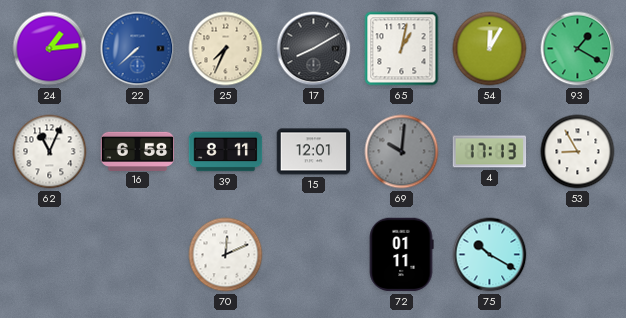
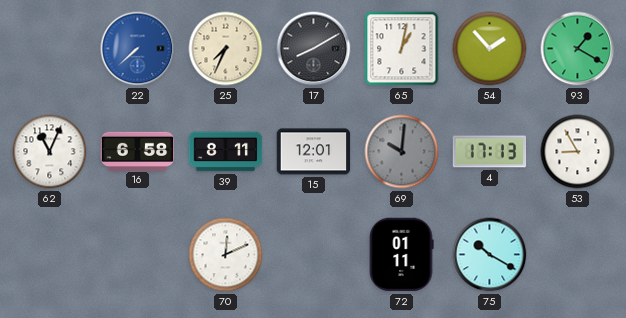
24: 1:14 -> none
54: 12:05 -> 1:53
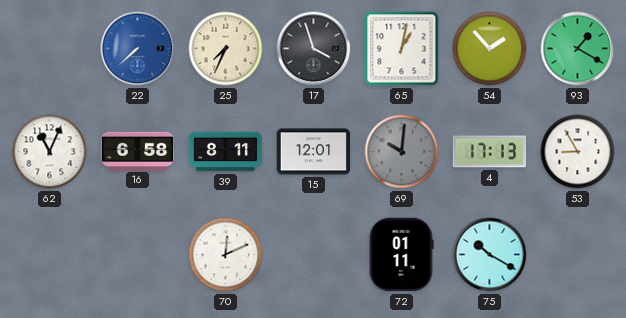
17: 8:10 -> 3:57
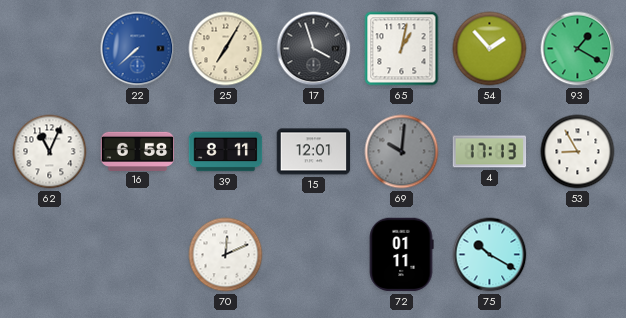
25: 7:34 -> 7:05
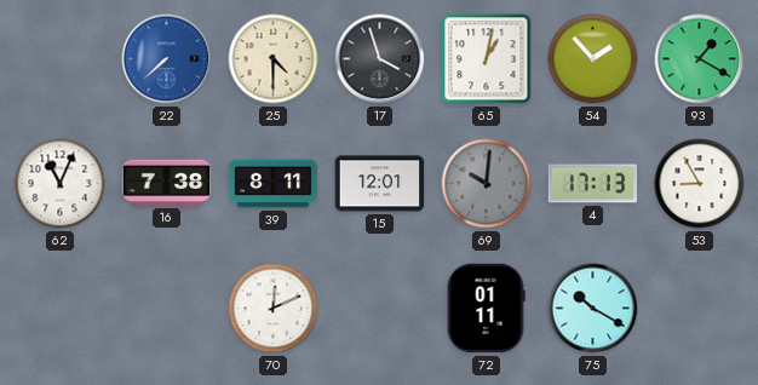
25: 7:05 -> 4:30
16: 6:58 -> 7:38
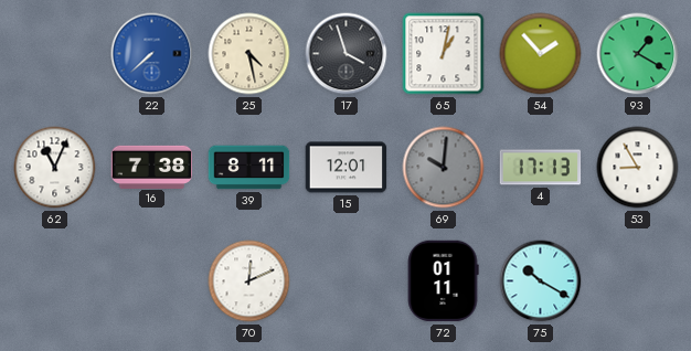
25: 4:30 -> 4:28
